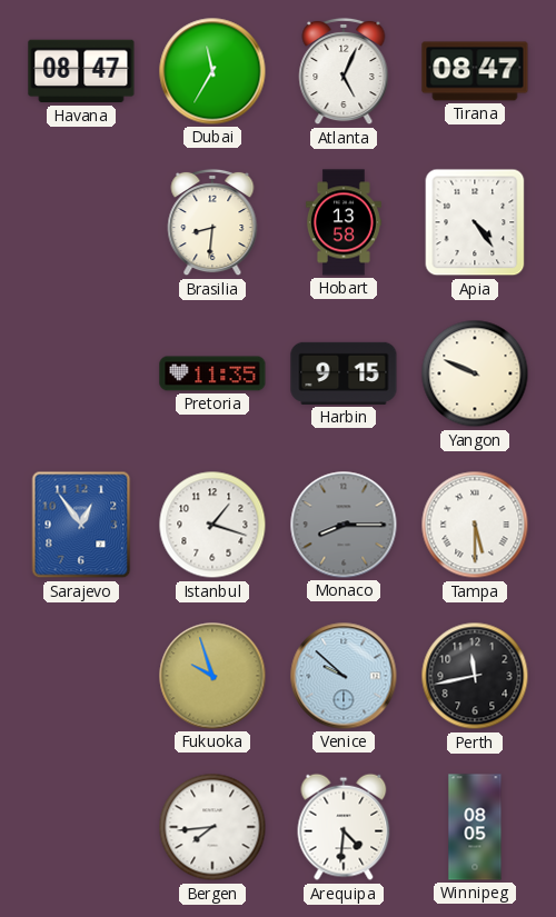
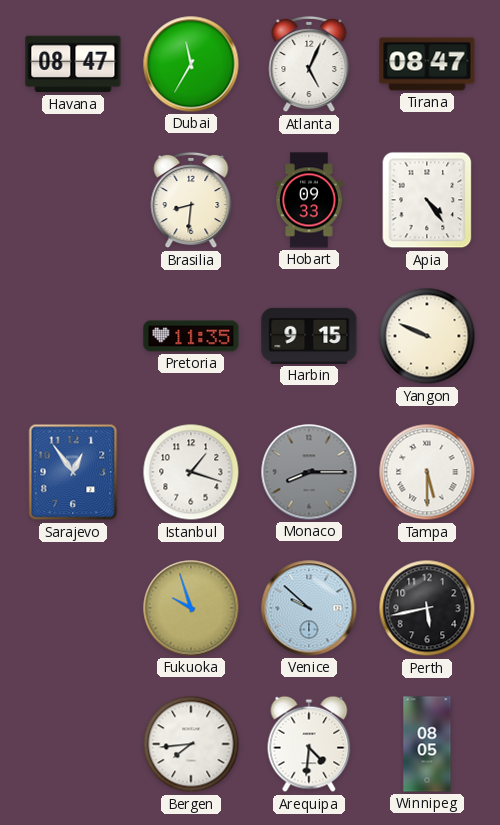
Hobart: 13:58 -> 09:33
Perth: 11:43 -> 5:43
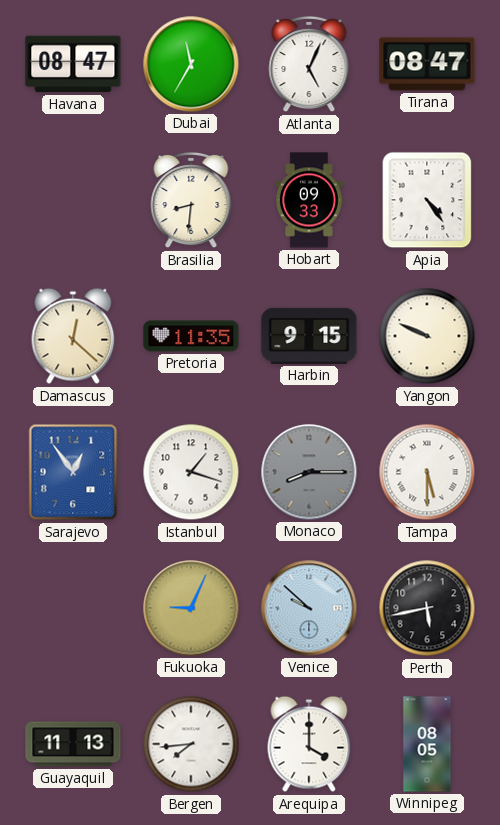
Damascus: none -> 12:22
Fukuoka: 9:57 -> 9:04
Guayaquil: none -> 11:13
Arequipa: 4:31 -> 4:00
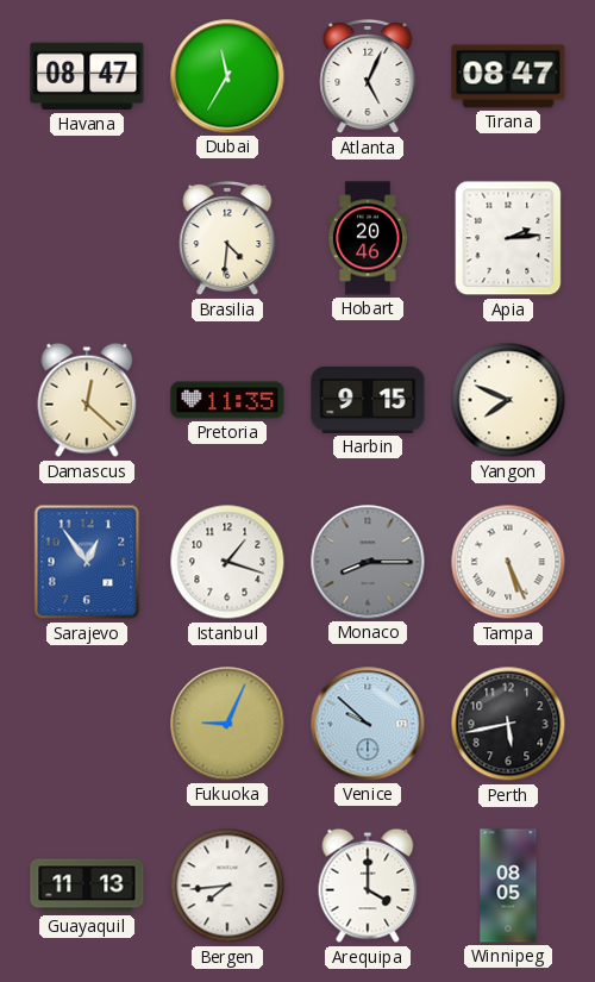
Brasilia: 8:31 -> 4:31
Hobart: 09:33 -> 20:46
Apia: 4:24 -> 2:14
Yangon: 9:49 -> 7:49
Tampa: 5:30 -> 5:26
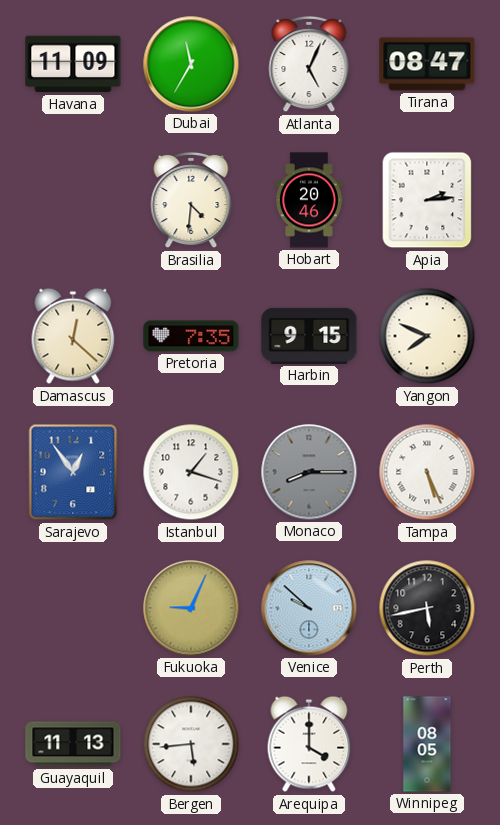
Havana: 08:47 -> 11:09
Pretoria: 11:35 -> 7:35
Bergen: 7:44 -> 5:44
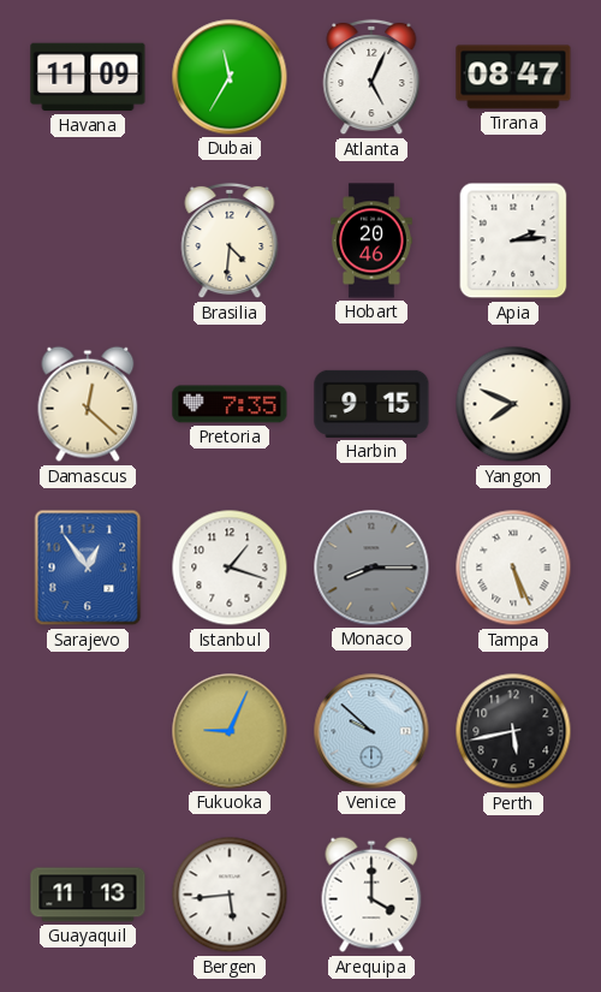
Winnipeg: 08:05 -> none
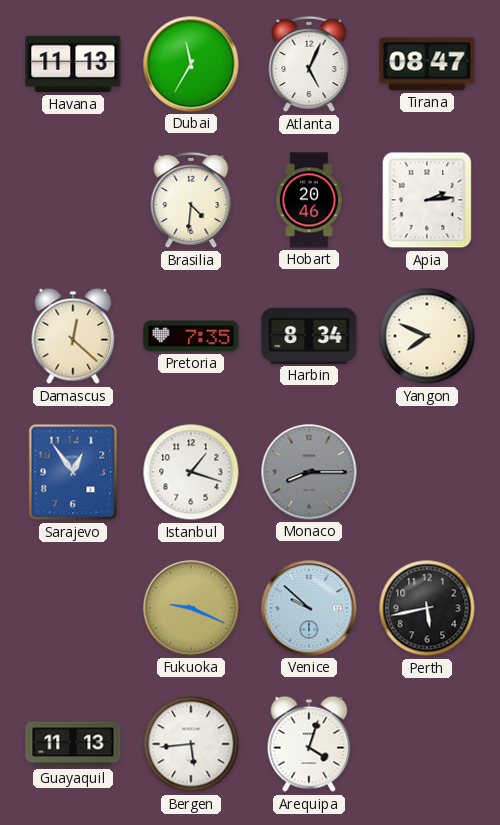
Havana: 11:09 -> 11:13
Harbin: 9:15 -> 8:34
Tampa: 5:26 -> none
Fukuoka: 9:04 -> 9:19
Arequipa: 4:00 -> 4:03
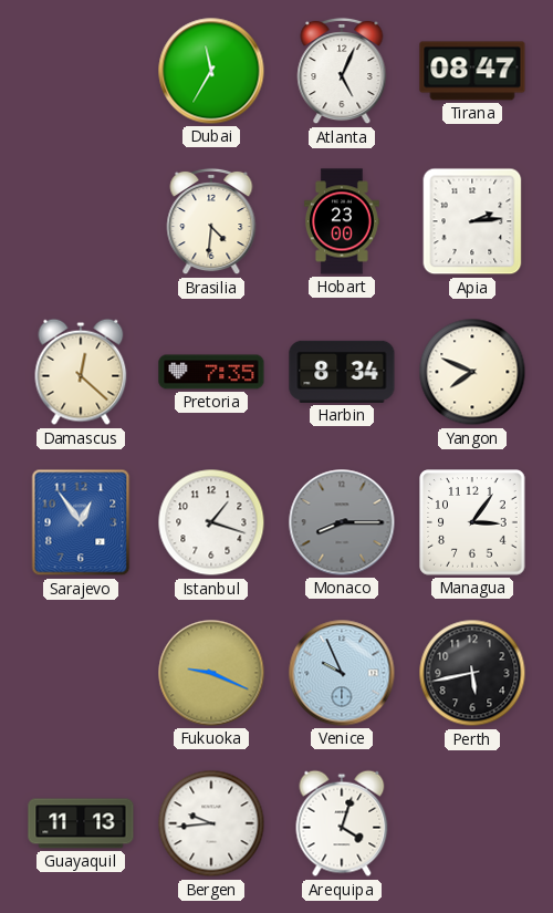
Havana: 11:13 -> none
Hobart: 20:46 -> 23:00
Managua: none -> 3:06
Venice: 9:52 -> 9:56
Bergen: 5:44 -> 9:44
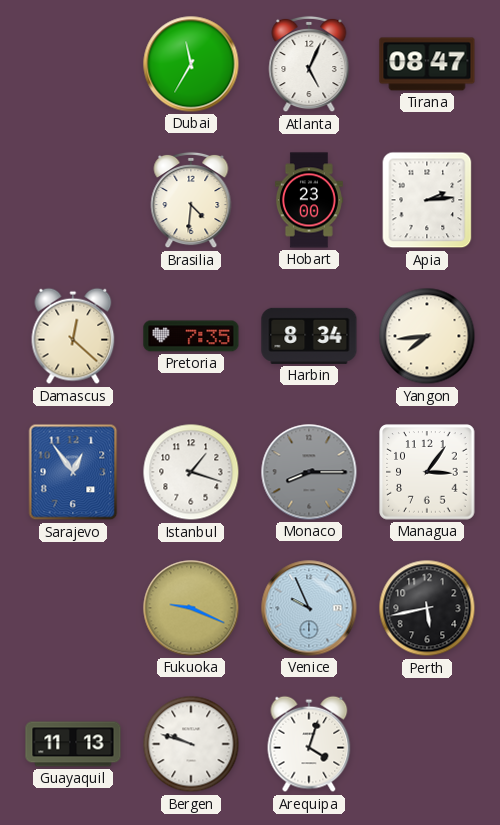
Yangon: 7:49 -> 7:44
Bergen: 9:44 -> 9:48
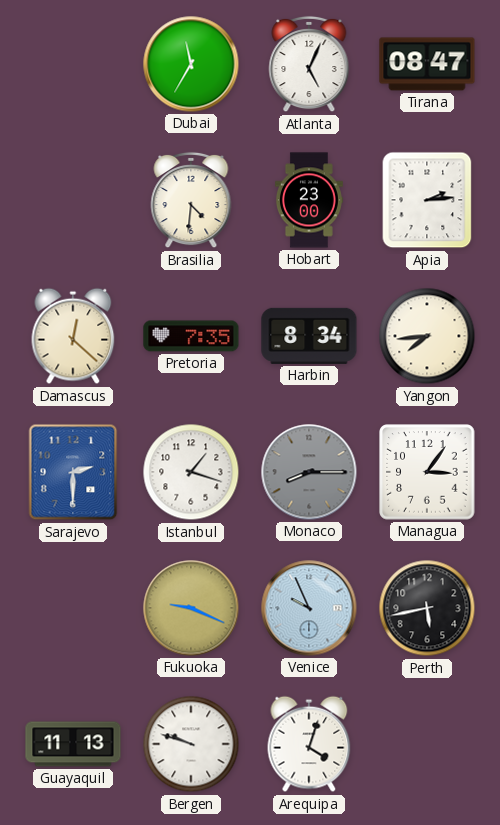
Sarajevo: 12:54 -> 2:30
